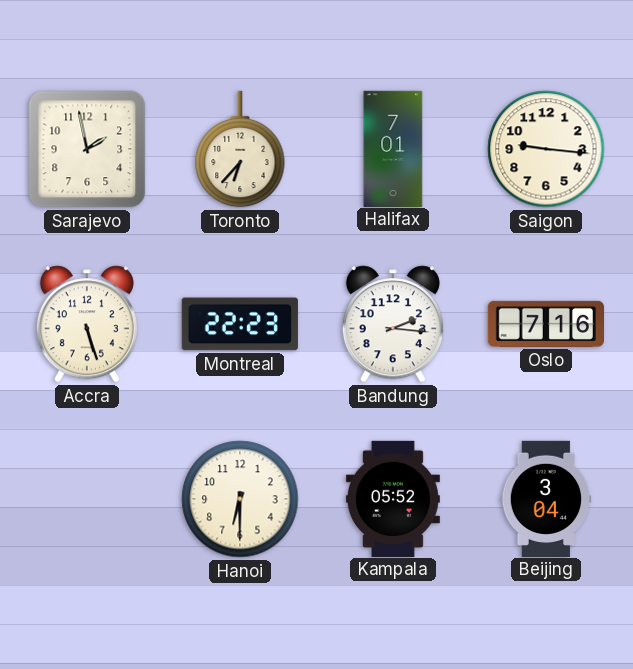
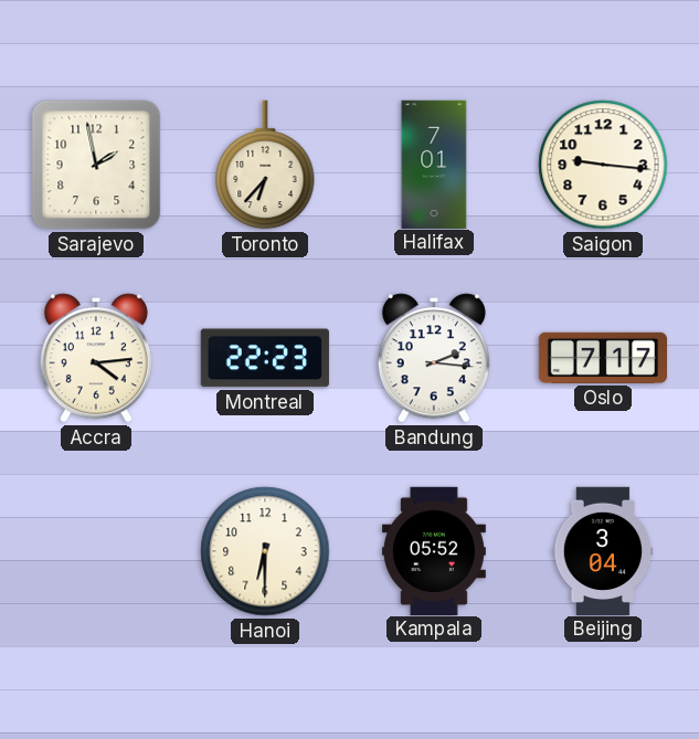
Accra: 5:27 -> 4:14
Oslo: 7:16 -> 7:17
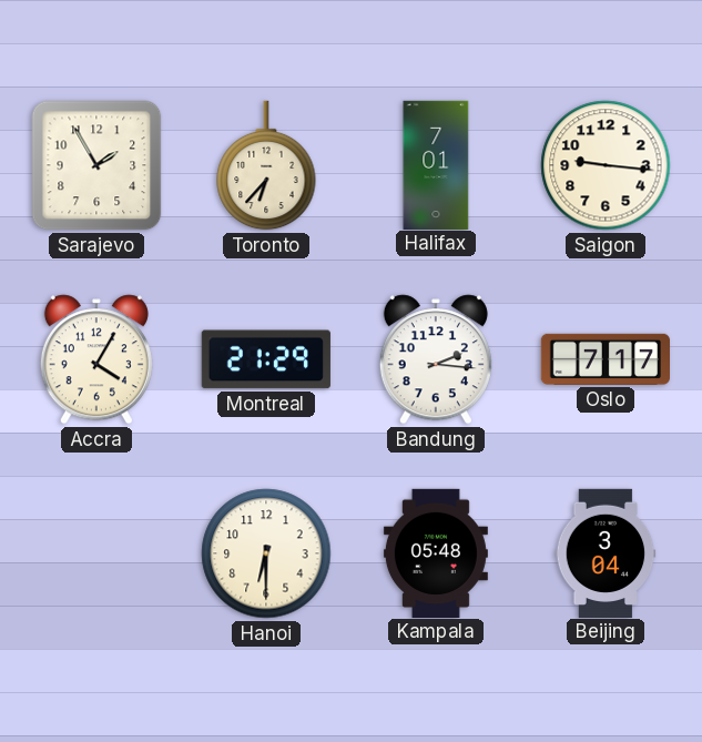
Sarajevo: 1:58 -> 1:55
Accra: 4:14 -> 4:05
Montreal: 22:23 -> 21:29
Kampala: 05:52 -> 05:48
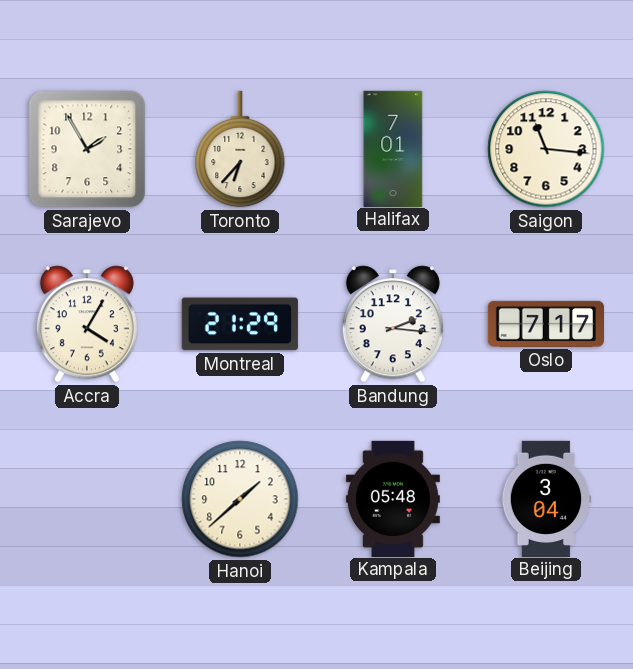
Saigon: 9:16 -> 11:16
Hanoi: 6:30 -> 1:38
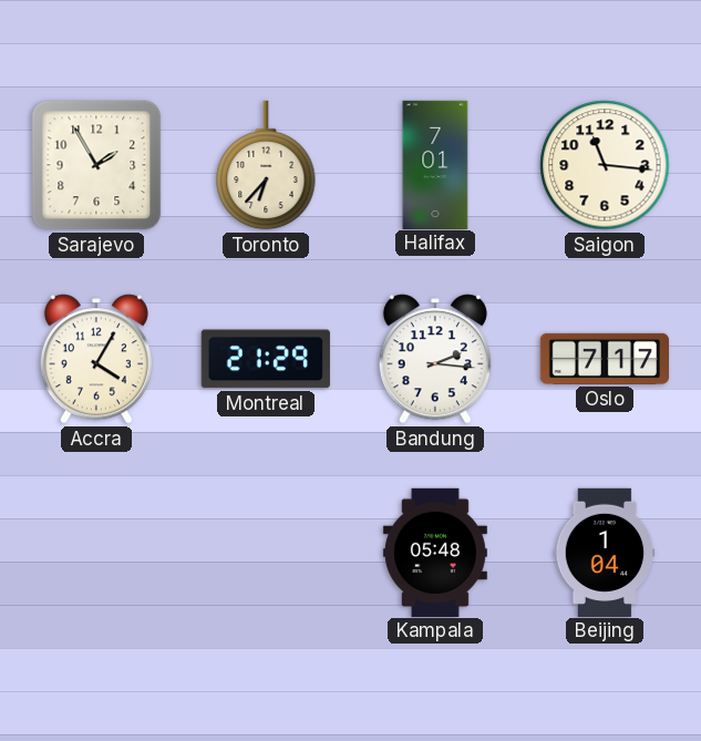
Hanoi: 1:38 -> none
Beijing: 3:04 -> 1:04
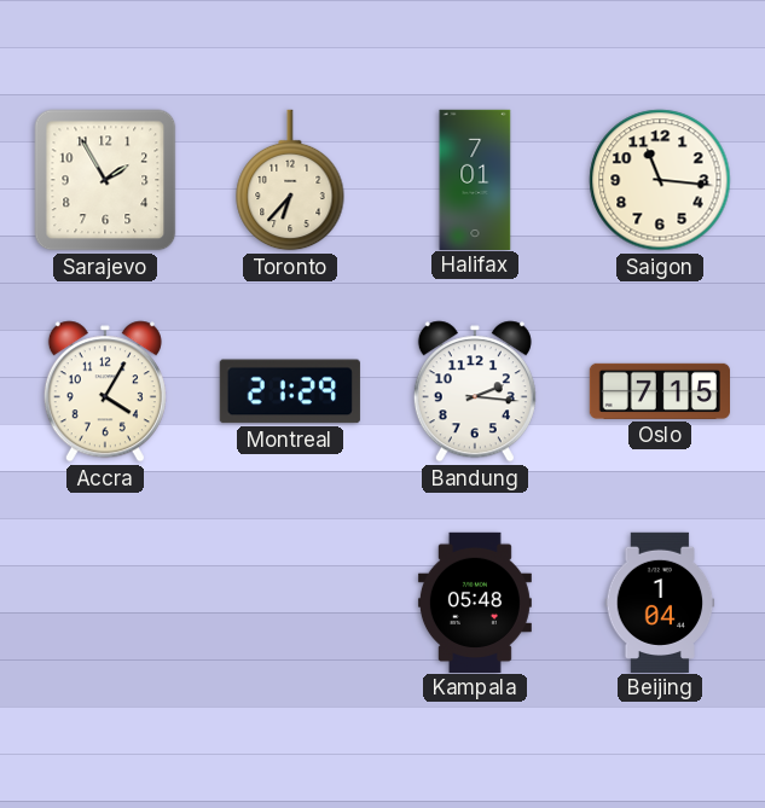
Oslo: 7:17 -> 7:15
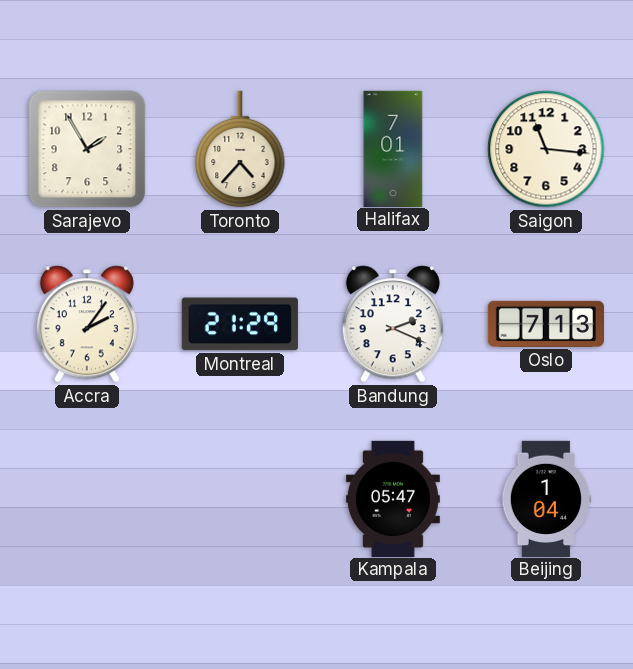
Toronto: 6:37 -> 4:37
Accra: 4:05 -> 2:06
Bandung: 2:16 -> 2:19
Oslo: 7:15 -> 7:13
Kampala: 05:48 -> 05:47
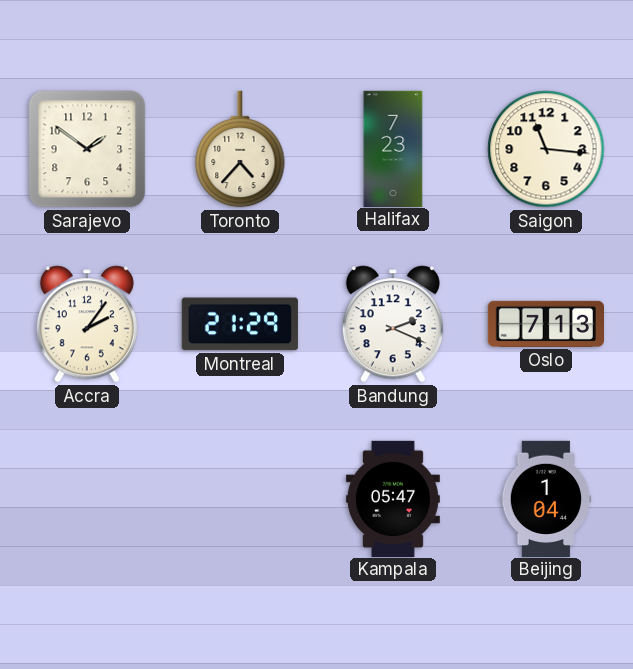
Sarajevo: 1:55 -> 1:51
Halifax: 7:01 -> 7:23
